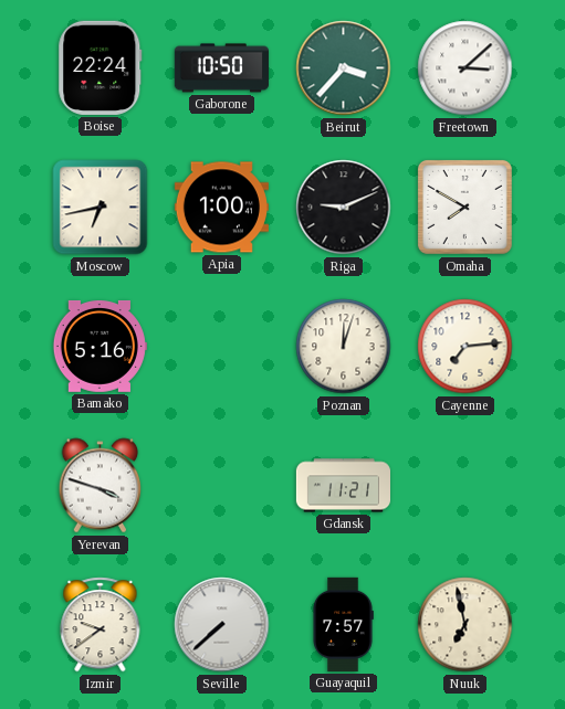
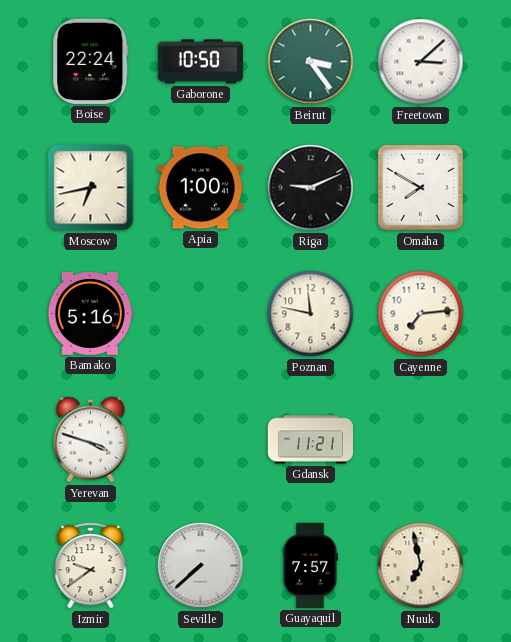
Beirut: 3:37 -> 3:24
Poznan: 12:03 -> 11:47
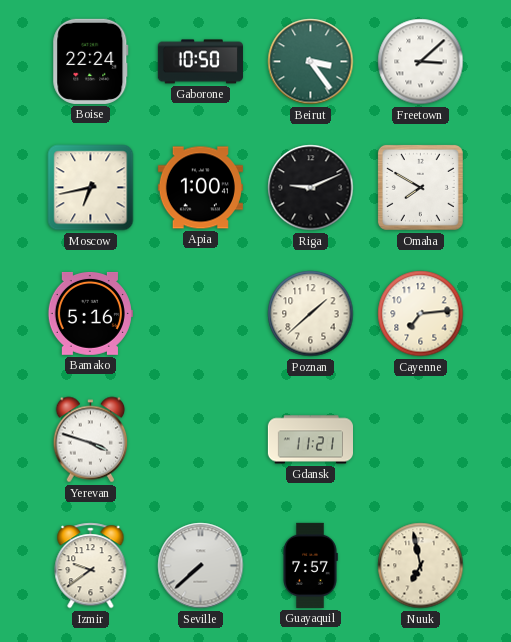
Poznan: 11:47 -> 1:38
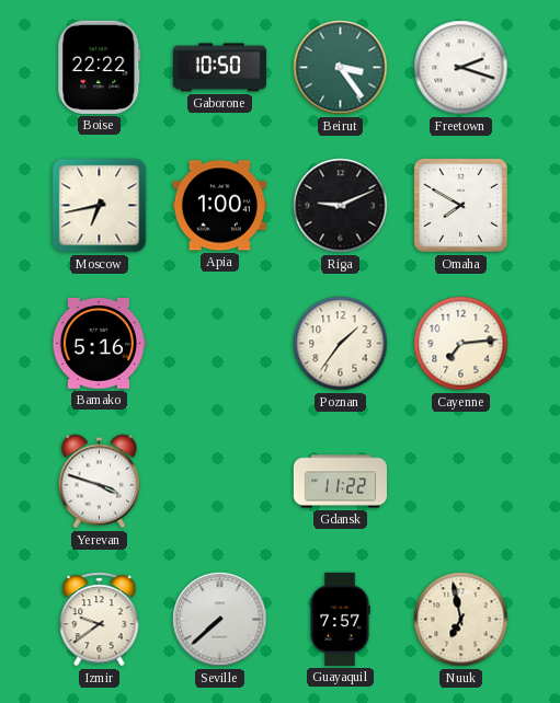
Boise: 22:24 -> 22:22
Freetown: 3:08 -> 2:18
Poznan: 1:38 -> 1:36
Gdansk: 11:21 -> 11:22
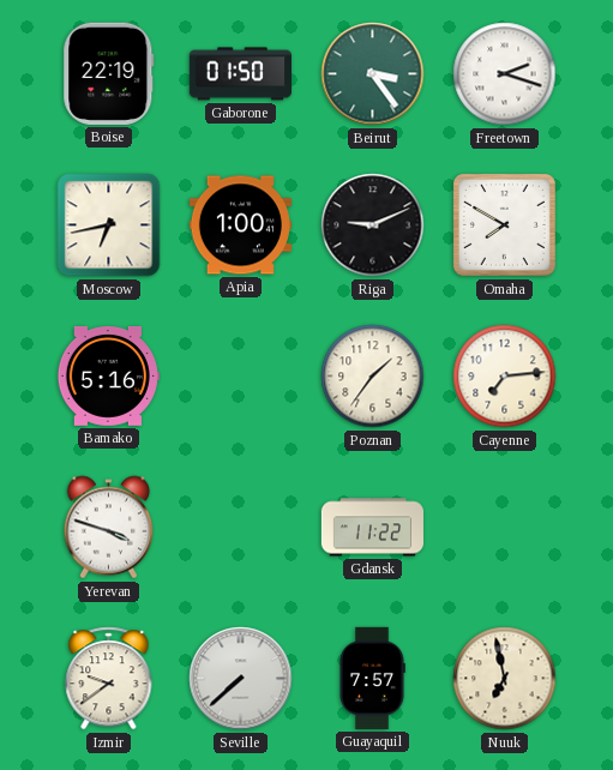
Boise: 22:22 -> 22:19
Gaborone: 10:50 -> 01:50
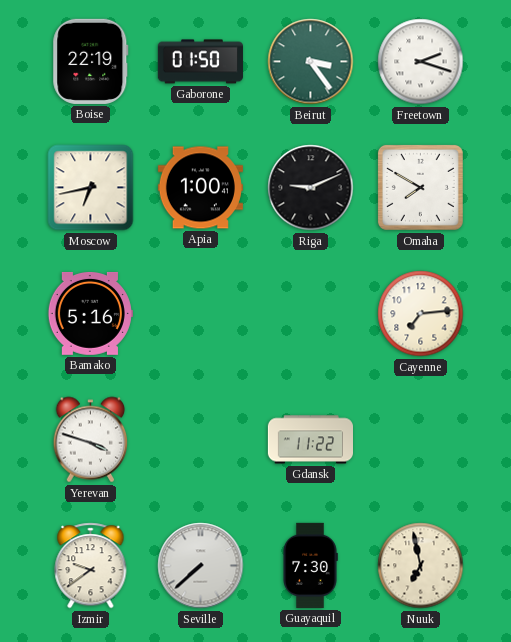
Poznan: 1:36 -> none
Guayaquil: 7:57 -> 7:30
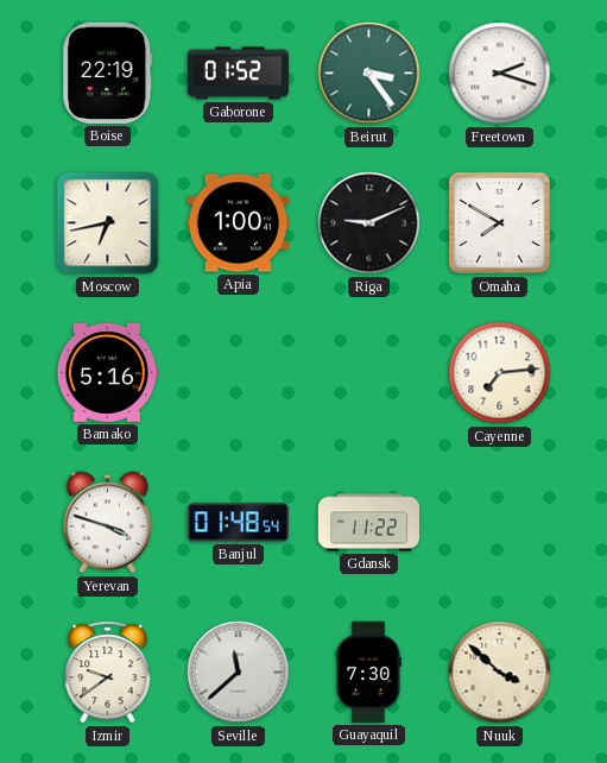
Gaborone: 01:50 -> 01:52
Banjul: none -> 01:48
Seville: 7:38 -> 11:38
Nuuk: 6:58 -> 3:52
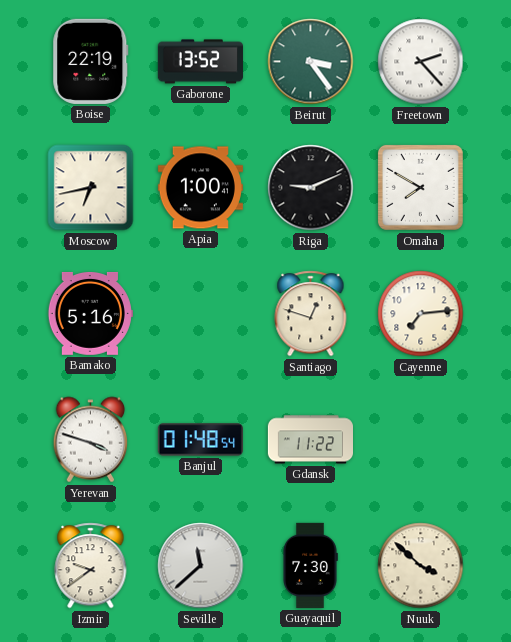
Gaborone: 01:52 -> 13:52
Freetown: 2:18 -> 2:23
Santiago: none -> 12:48
